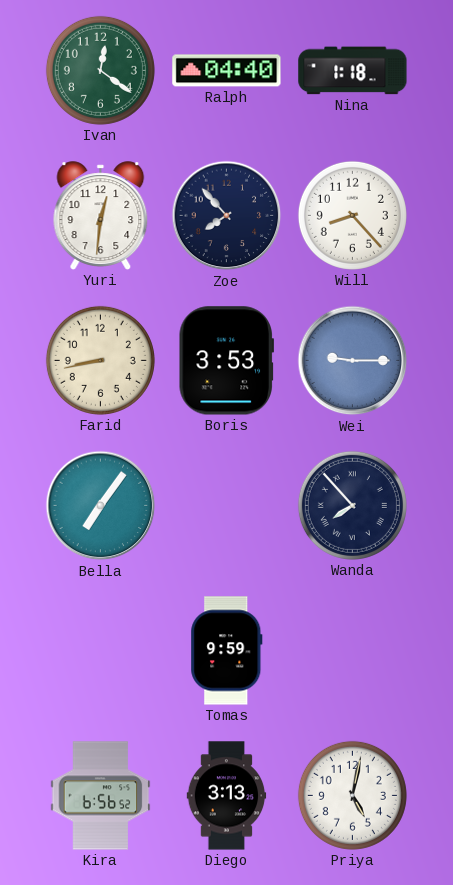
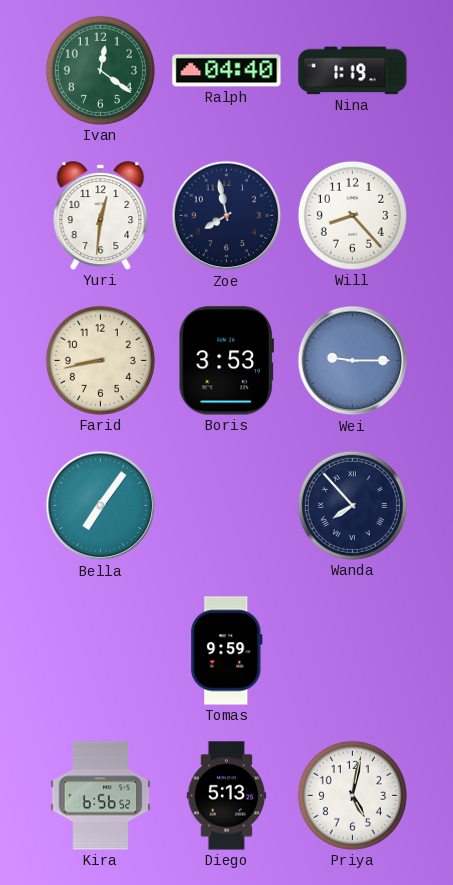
Nina: 1:18 -> 1:19
Zoe: 7:53 -> 7:58
Diego: 3:13 -> 5:13
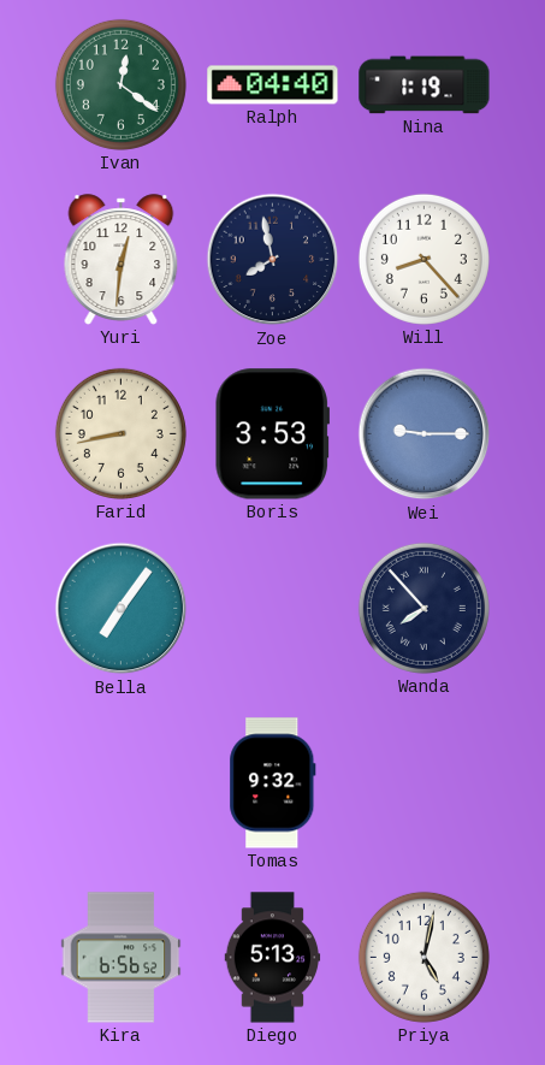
Tomas: 9:59 -> 9:32
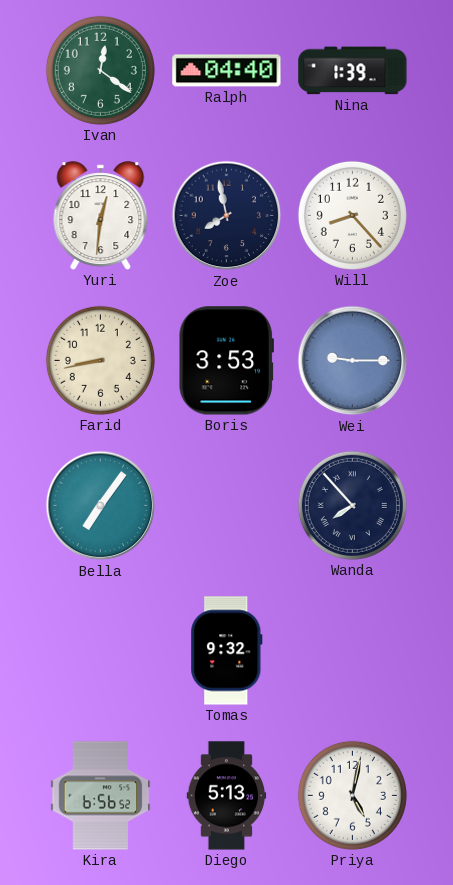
Nina: 1:19 -> 1:39
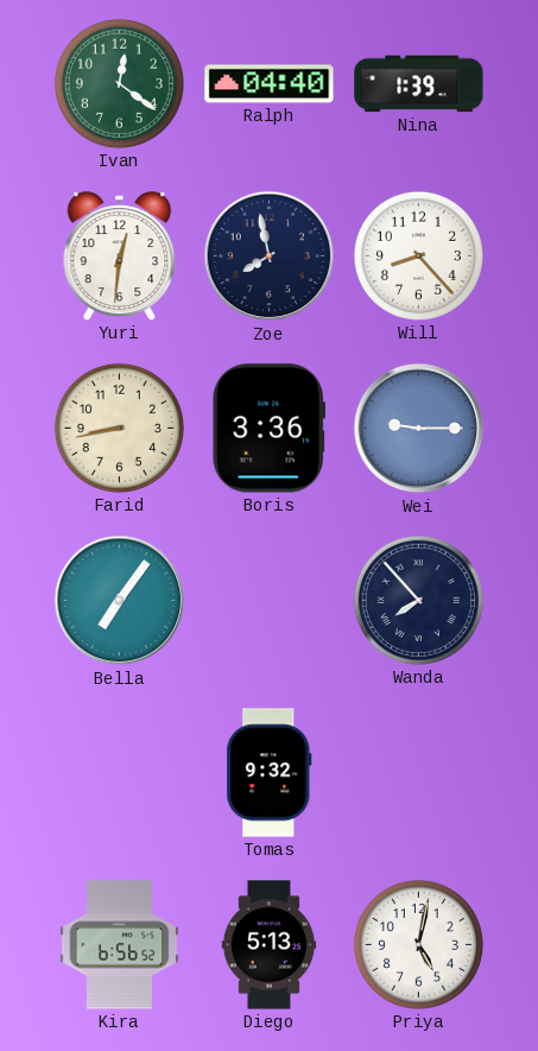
Boris: 3:53 -> 3:36
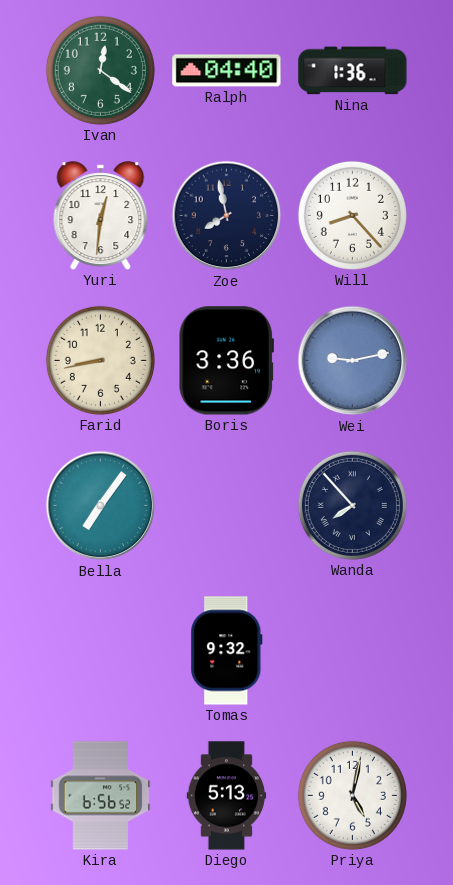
Nina: 1:39 -> 1:36
Wei: 9:15 -> 9:13
